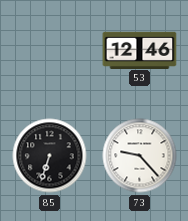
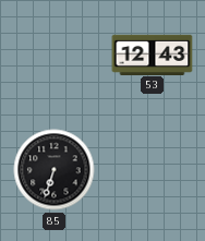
53: 12:46 -> 12:43
73: 9:23 -> none
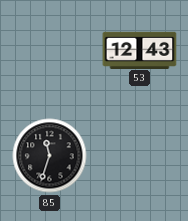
85: 6:33 -> 11:33
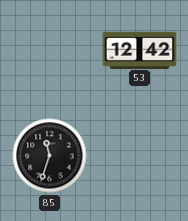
53: 12:43 -> 12:42
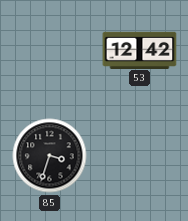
85: 11:33 -> 3:33
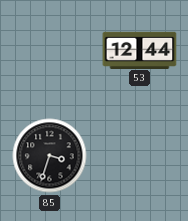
53: 12:42 -> 12:44
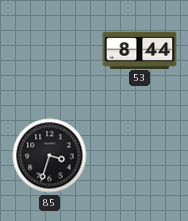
53: 12:44 -> 8:44
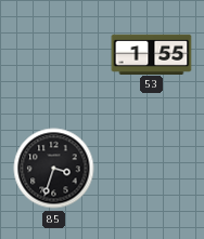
53: 8:44 -> 1:55
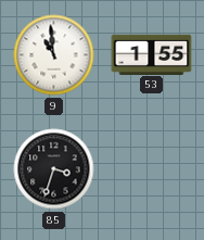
9: none -> 10:59
